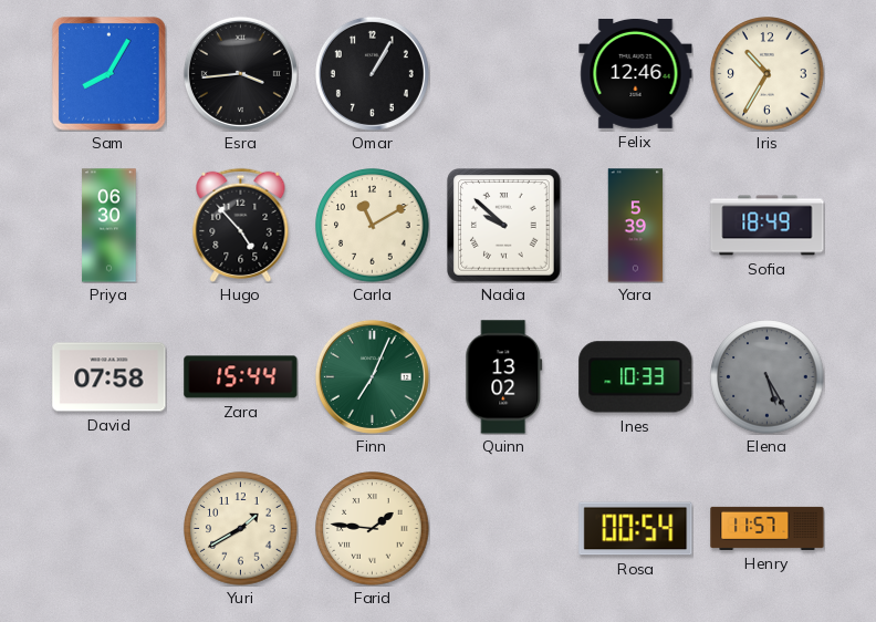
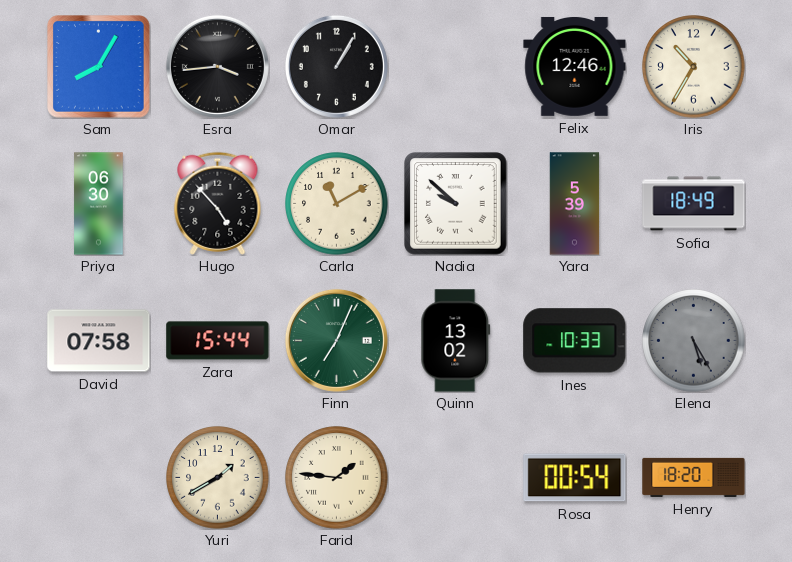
Henry: 11:57 -> 18:20
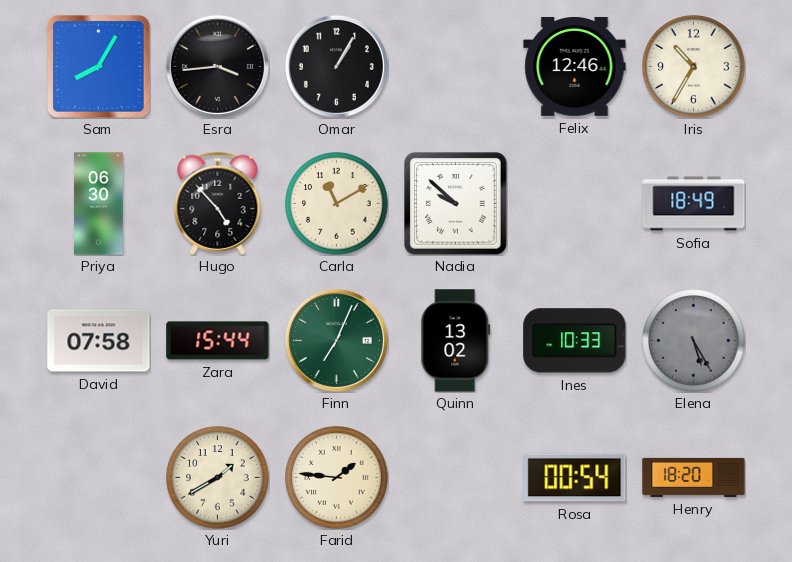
Yara: 5:39 -> none
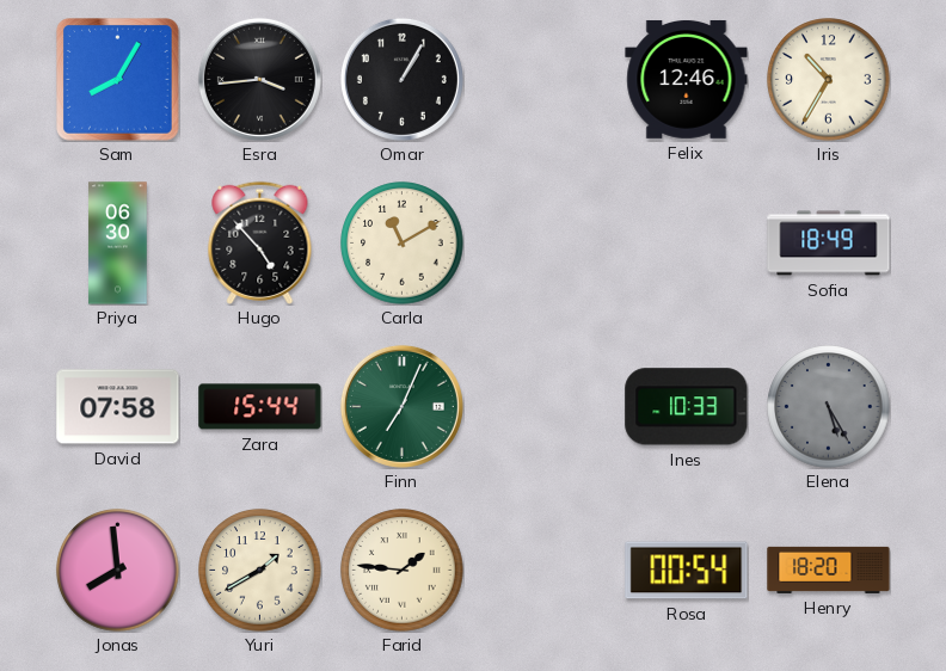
Nadia: 9:52 -> none
Quinn: 13:02 -> none
Jonas: none -> 7:59
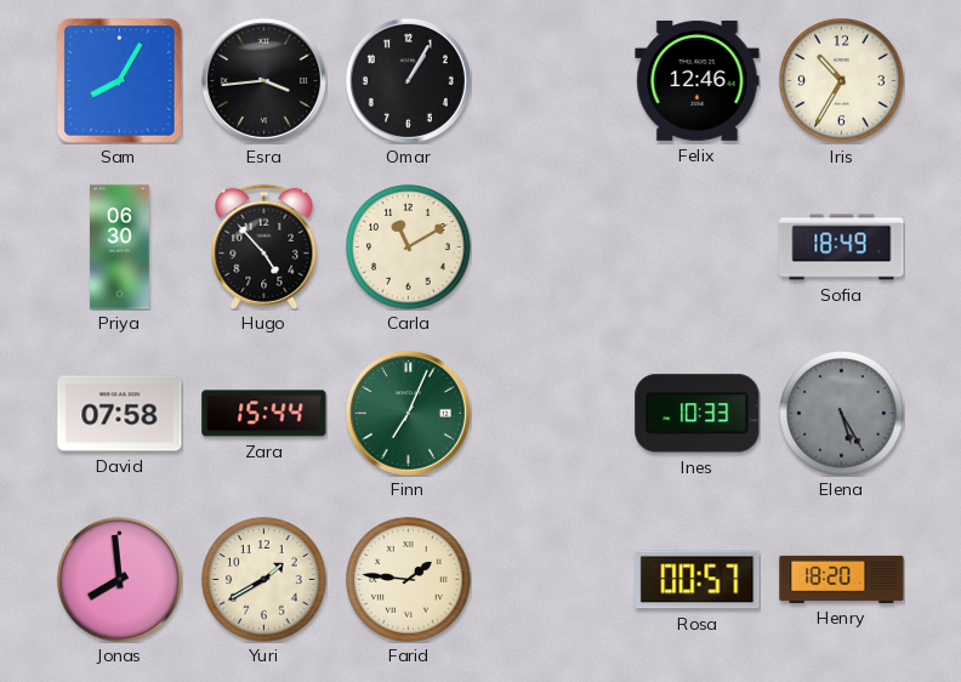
Rosa: 00:54 -> 00:57
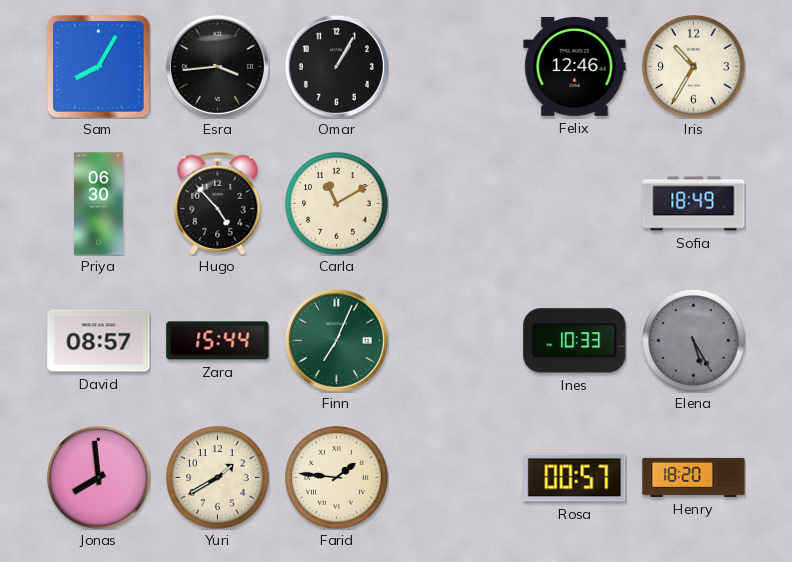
David: 07:58 -> 08:57
